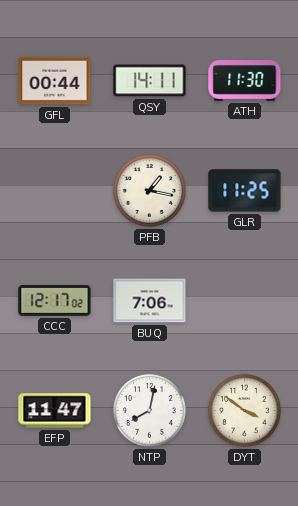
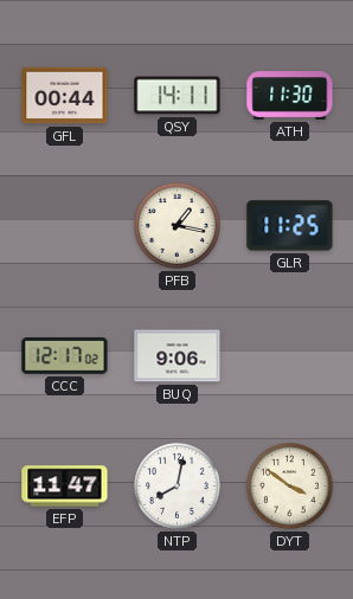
BUQ: 7:06 -> 9:06
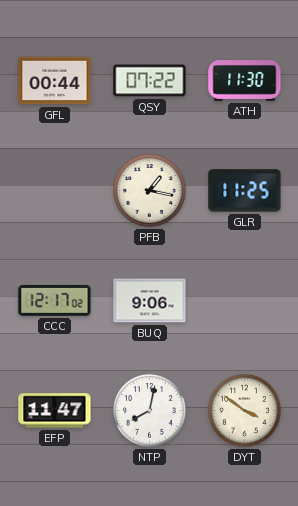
QSY: 14:11 -> 07:22
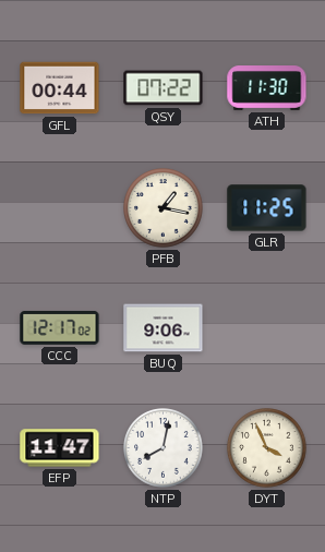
DYT: 3:51 -> 3:56
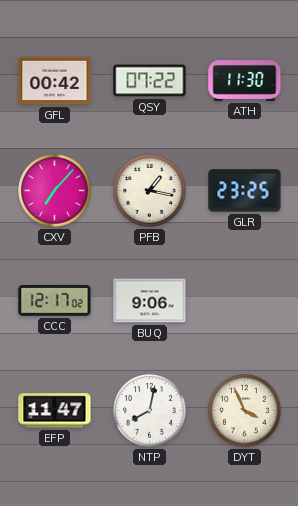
GFL: 00:44 -> 00:42
CXV: none -> 7:07
GLR: 11:25 -> 23:25
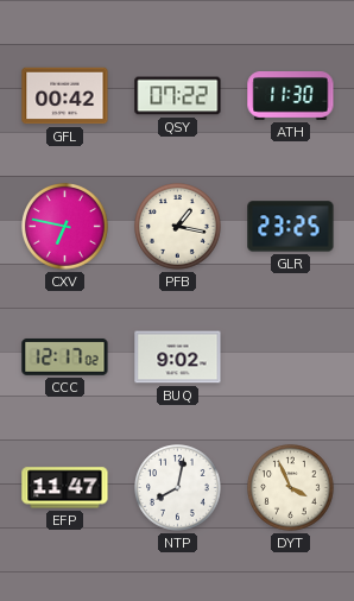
CXV: 7:07 -> 6:47
BUQ: 9:06 -> 9:02
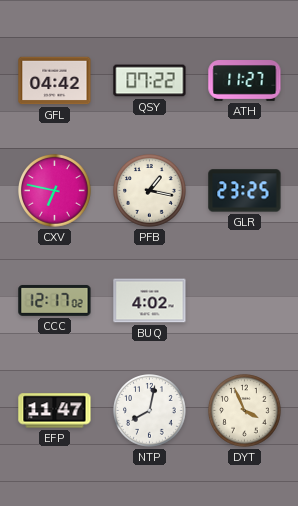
GFL: 00:42 -> 04:42
ATH: 11:30 -> 11:27
BUQ: 9:02 -> 4:02
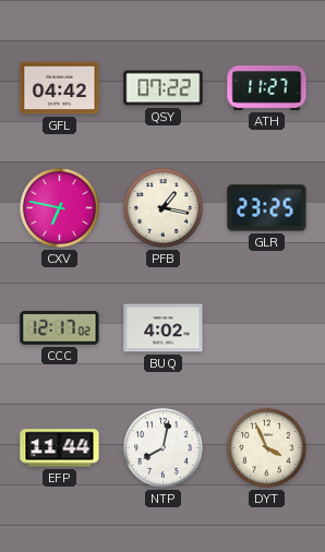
EFP: 11:47 -> 11:44
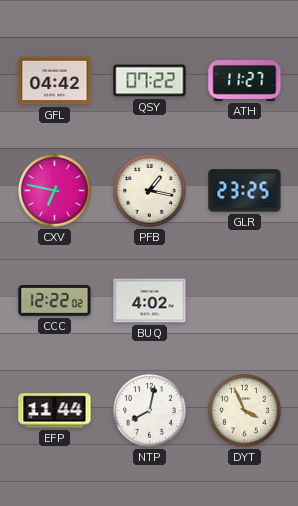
CCC: 12:17 -> 12:22
